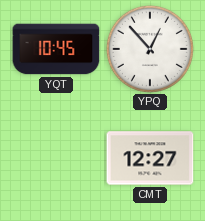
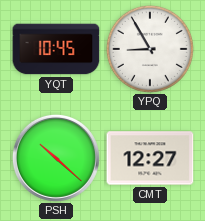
YPQ: 12:53 -> 8:55
PSH: none -> 10:22
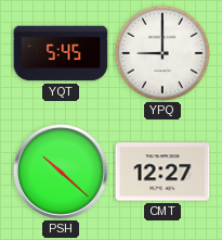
YQT: 10:45 -> 5:45
YPQ: 8:55 -> 9:00
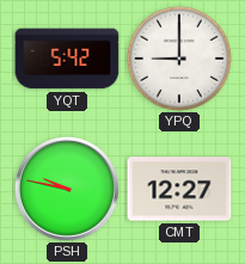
YQT: 5:45 -> 5:42
PSH: 10:22 -> 9:47
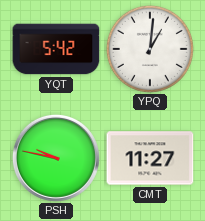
YPQ: 9:00 -> 1:01
CMT: 12:27 -> 11:27
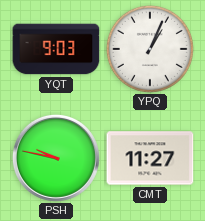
YQT: 5:42 -> 9:03
YPQ: 1:01 -> 1:04
